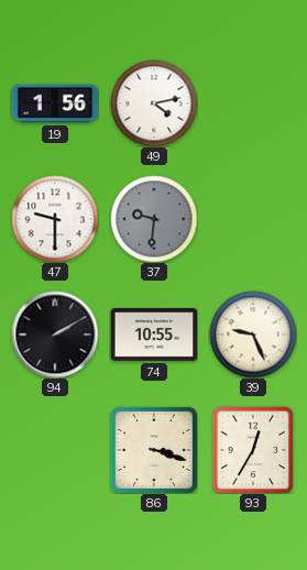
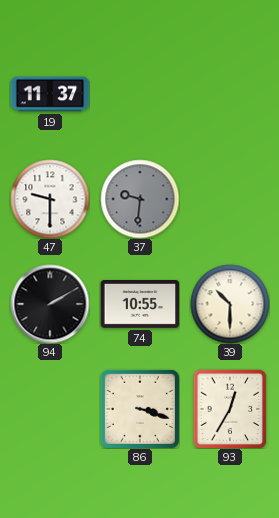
19: 1:56 -> 11:37
49: 4:13 -> none
39: 9:26 -> 10:30
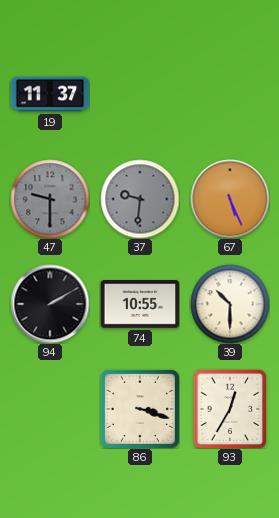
47 dial: white -> grey
67: none -> 5:26
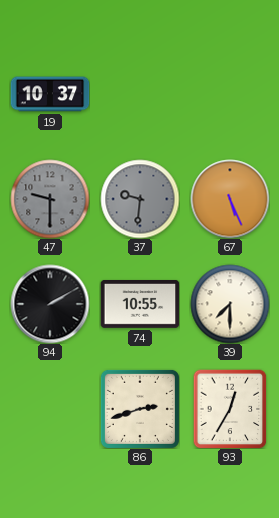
19: 11:37 -> 10:37
39: 10:30 -> 7:30
86: 3:18 -> 2:42
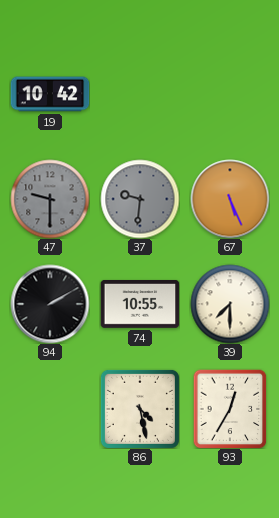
19: 10:37 -> 10:42
86: 2:42 -> 4:28
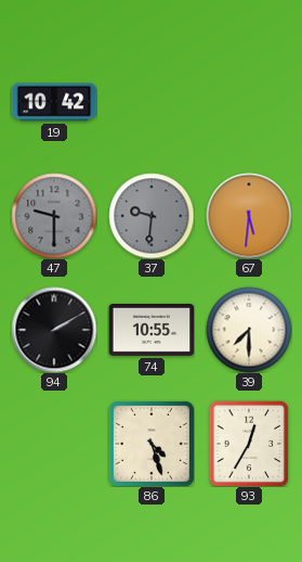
67: 5:26 -> 5:31
86: 4:28 -> 4:27
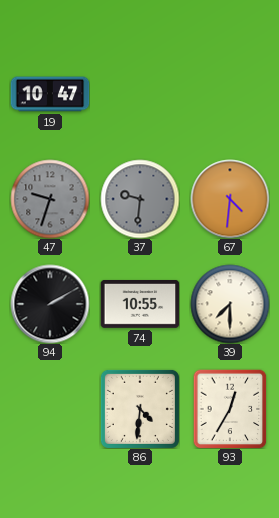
19: 10:42 -> 10:47
47: 9:30 -> 9:33
67: 5:31 -> 4:31
86: 4:27 -> 4:31
